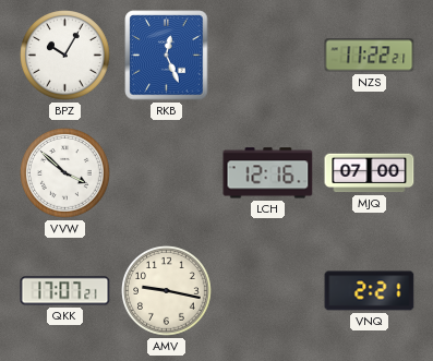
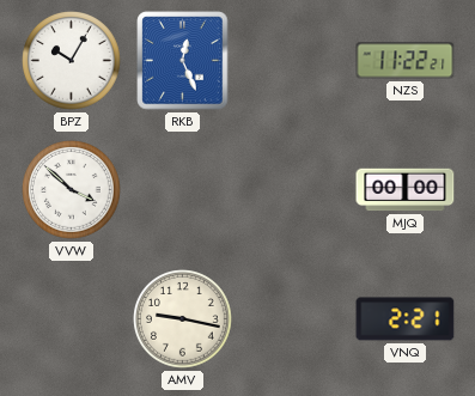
LCH: 12:16 -> none
MJQ: 07:00 -> 00:00
QKK: 17:07 -> none
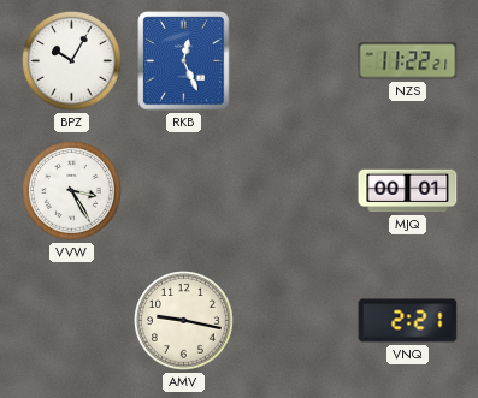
VVW: 3:52 -> 3:25
MJQ: 00:00 -> 00:01
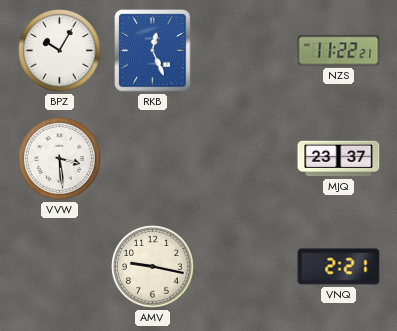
VVW: 3:25 -> 3:29
MJQ: 00:01 -> 23:37
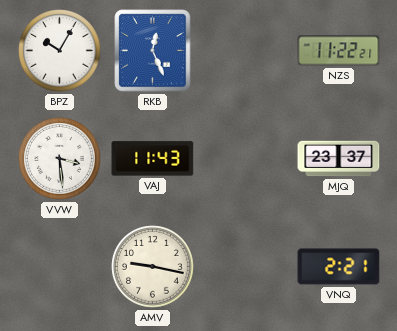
VAJ: none -> 11:43
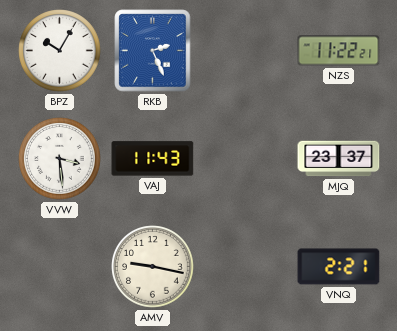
RKB: 12:26 -> 2:26
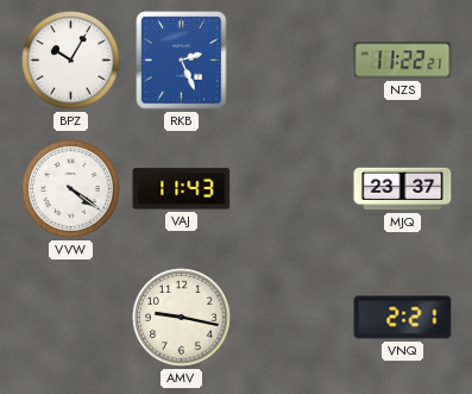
VVW: 3:29 -> 4:21
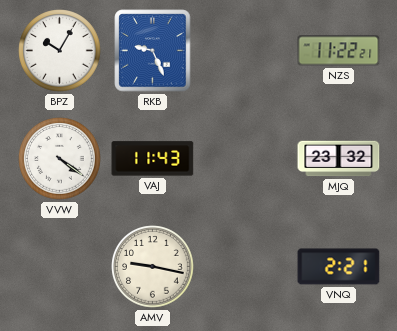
RKB: 2:26 -> 9:26
MJQ: 23:37 -> 23:32
